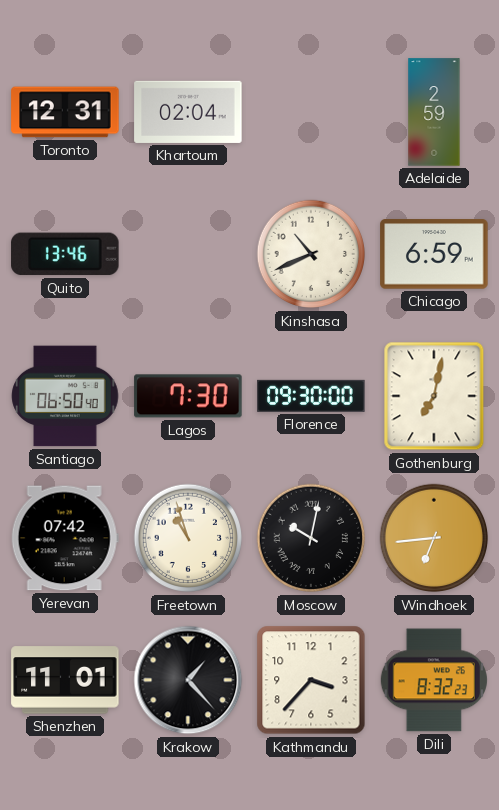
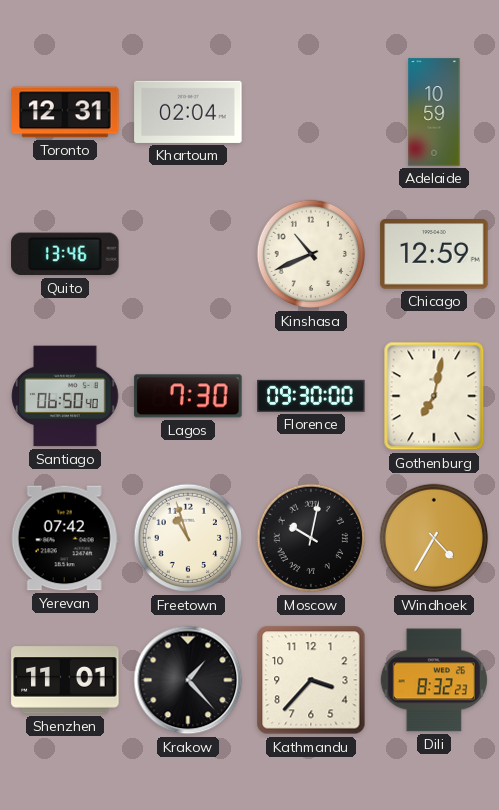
Adelaide: 2:59 -> 10:59
Chicago: 6:59 -> 12:59
Windhoek: 6:44 -> 4:35
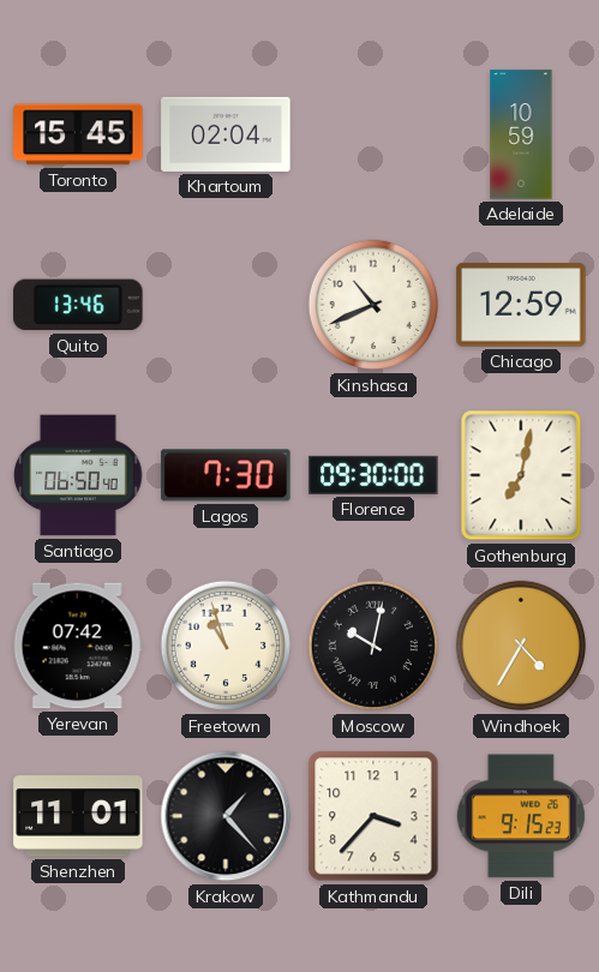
Toronto: 12:31 -> 15:45
Dili: 8:32 -> 9:15
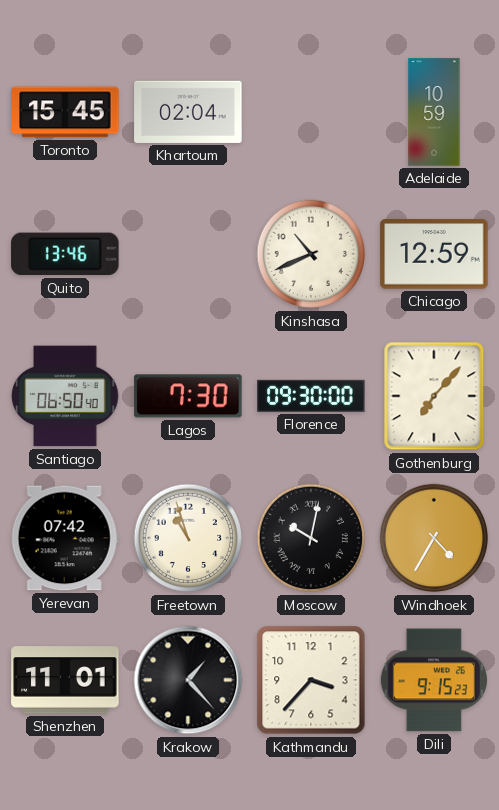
Gothenburg: 7:02 -> 7:07
